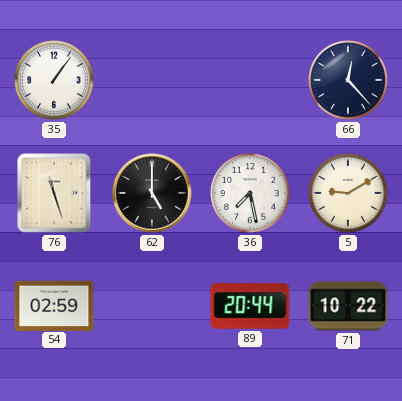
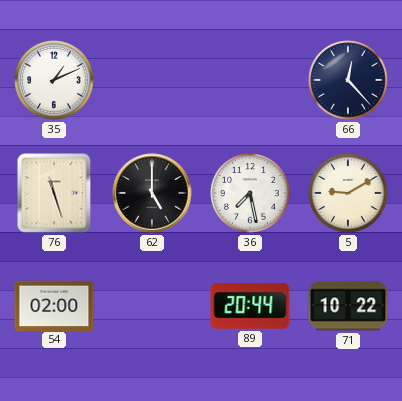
35: 1:06 -> 1:11
54: 02:59 -> 02:00
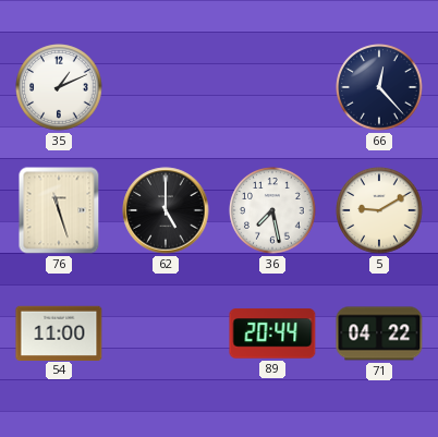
54: 02:00 -> 11:00
71: 10:22 -> 04:22
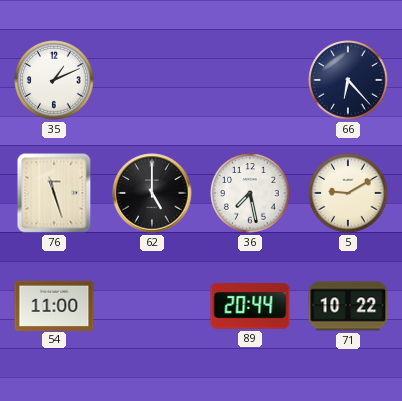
66: 12:23 -> 6:23
71: 04:22 -> 10:22
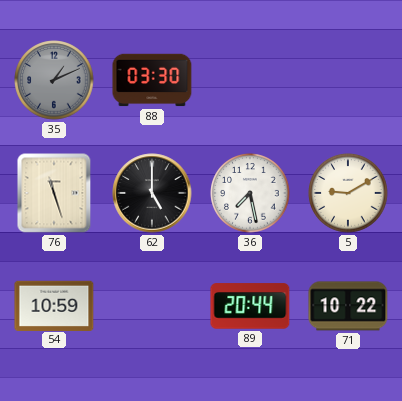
35 dial: white -> grey
88: none -> 03:30
66: 6:23 -> none
54: 11:00 -> 10:59
